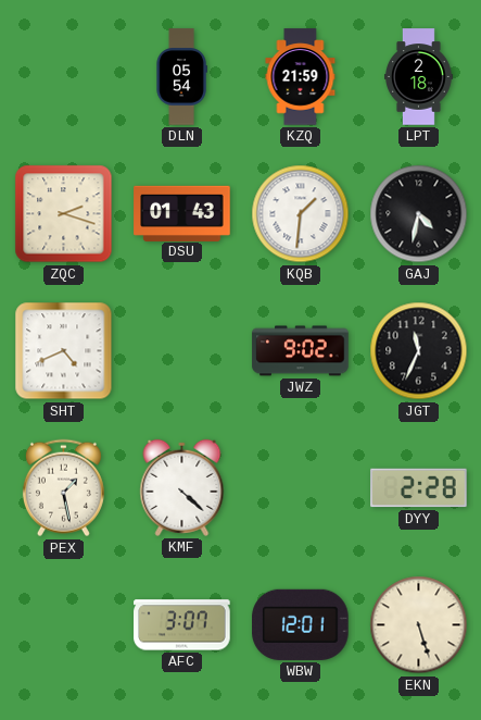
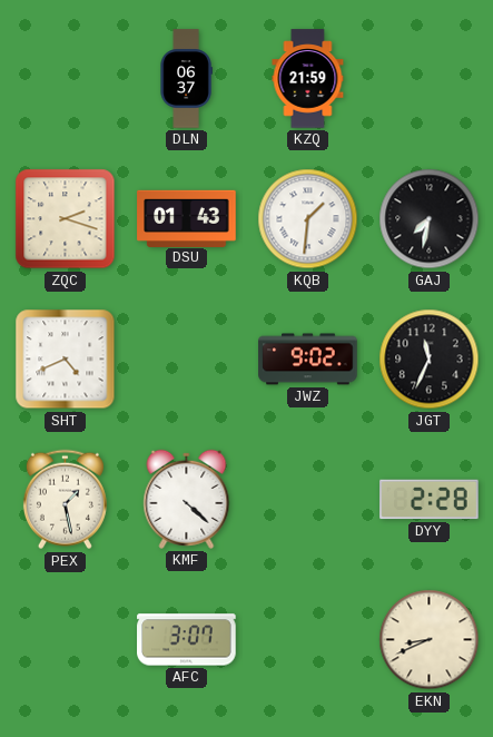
DLN: 05:54 -> 06:37
LPT: 2:18 -> none
GAJ: 4:32 -> 7:32
WBW: 12:01 -> none
EKN: 5:27 -> 8:41
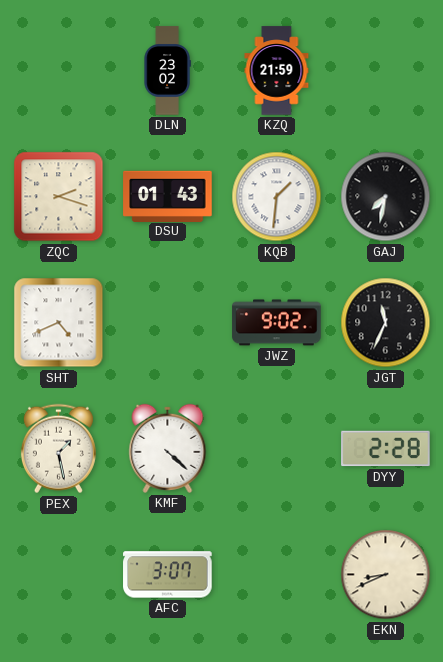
DLN: 06:37 -> 23:02
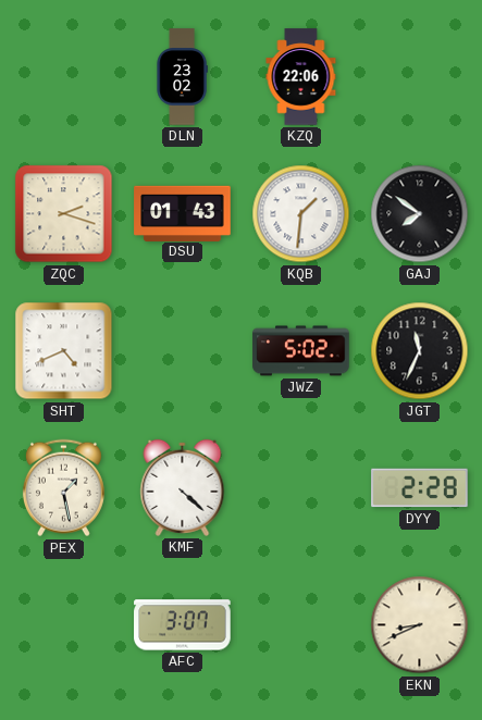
KZQ: 21:59 -> 22:06
GAJ: 7:32 -> 7:51
JWZ: 9:02 -> 5:02
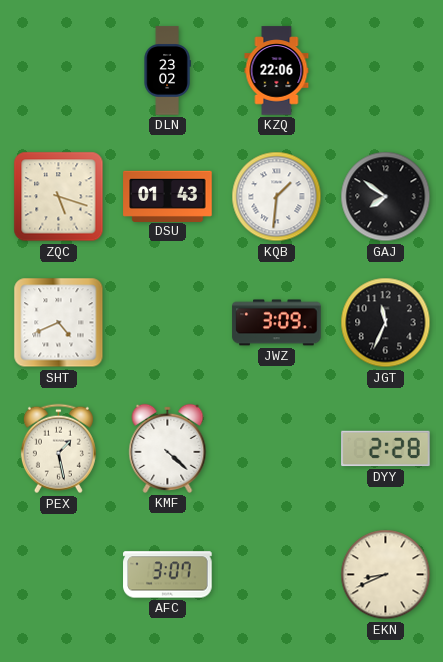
ZQC: 2:18 -> 5:18
JWZ: 5:02 -> 3:09
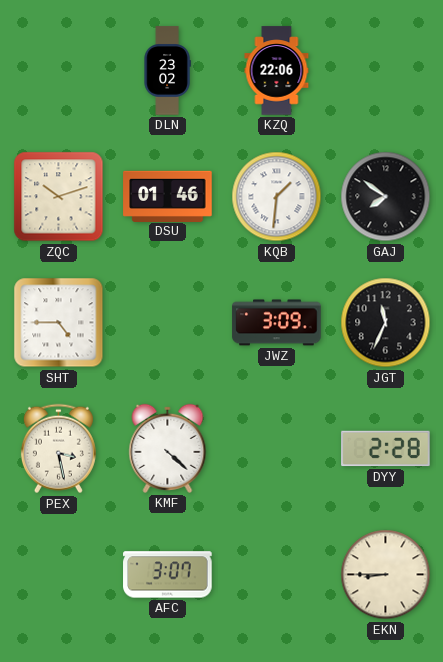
ZQC: 5:18 -> 10:12
DSU: 01:43 -> 01:46
SHT: 4:41 -> 4:45
PEX: 1:28 -> 3:28
EKN: 8:41 -> 8:45
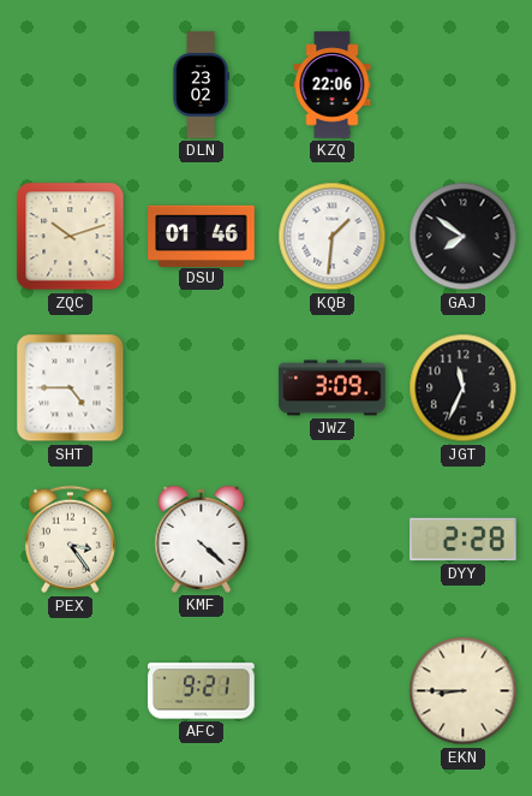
PEX: 3:28 -> 3:24
AFC: 3:07 -> 9:21
